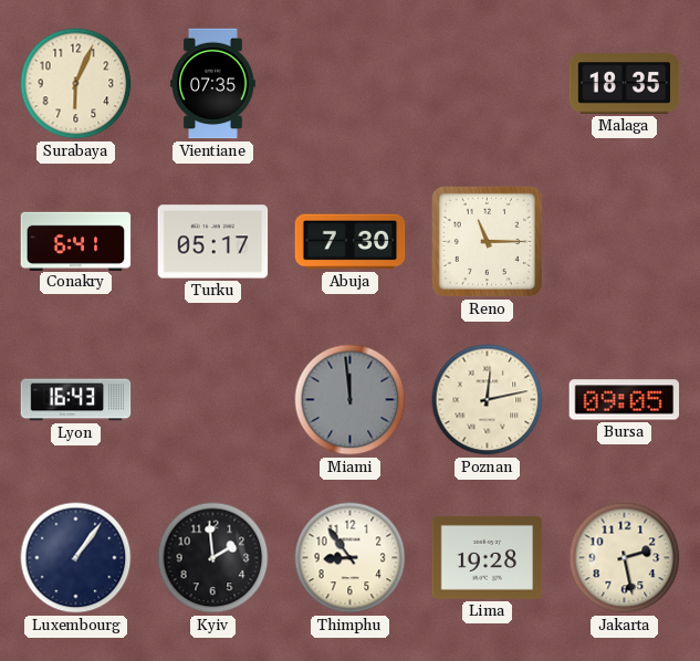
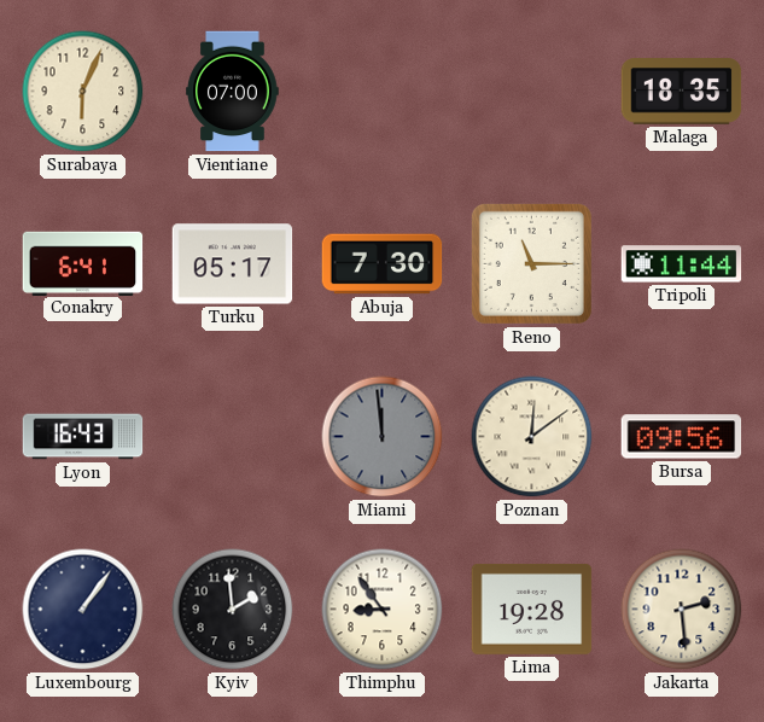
Vientiane: 07:35 -> 07:00
Tripoli: none -> 11:44
Poznan: 12:13 -> 12:09
Bursa: 09:05 -> 09:56
Jakarta: 2:28 -> 2:29
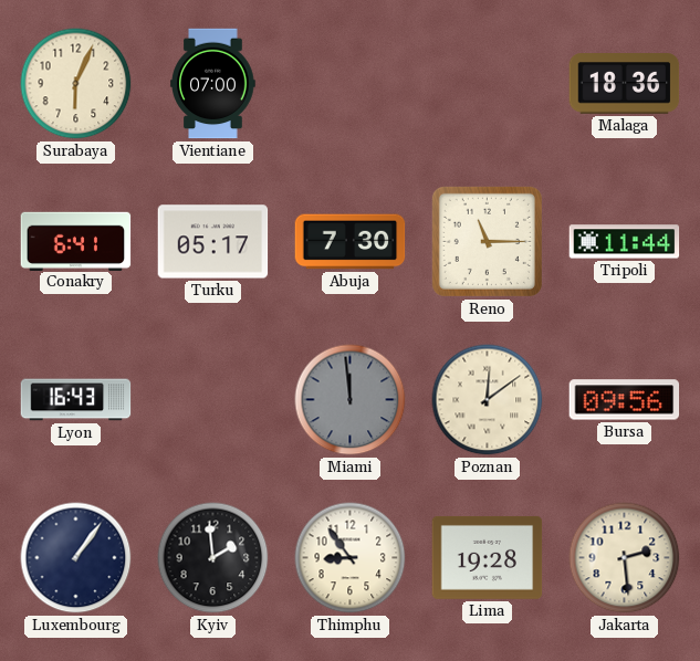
Malaga: 18:35 -> 18:36
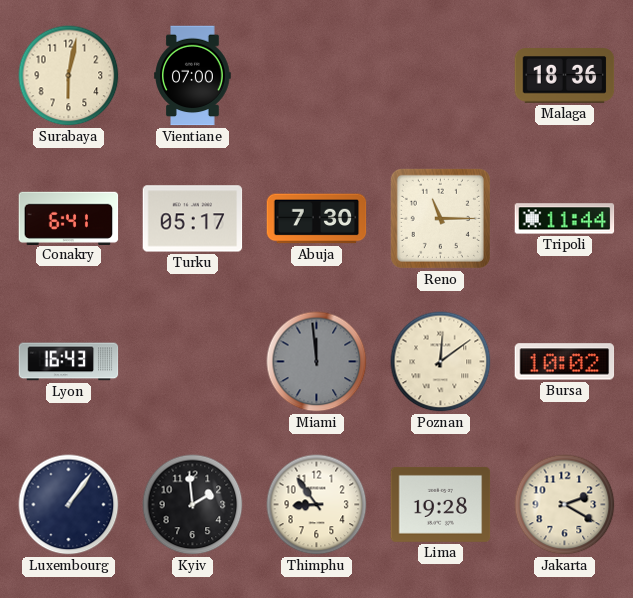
Surabaya: 6:04 -> 6:02
Bursa: 09:56 -> 10:02
Jakarta: 2:29 -> 2:20
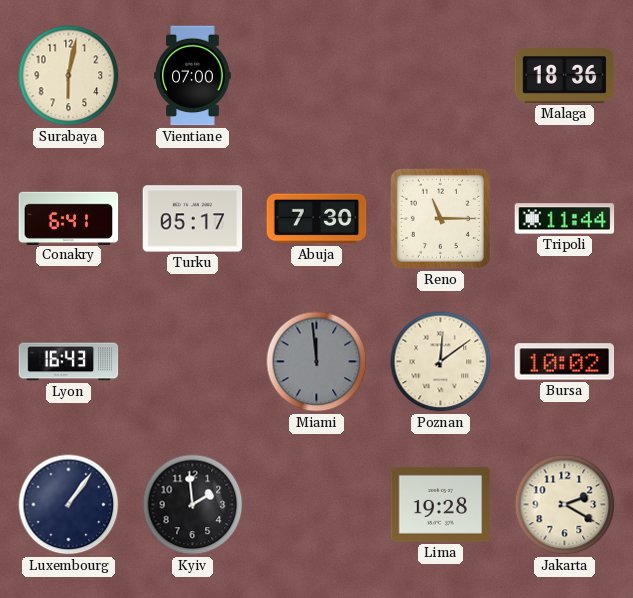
Thimphu: 8:54 -> none
